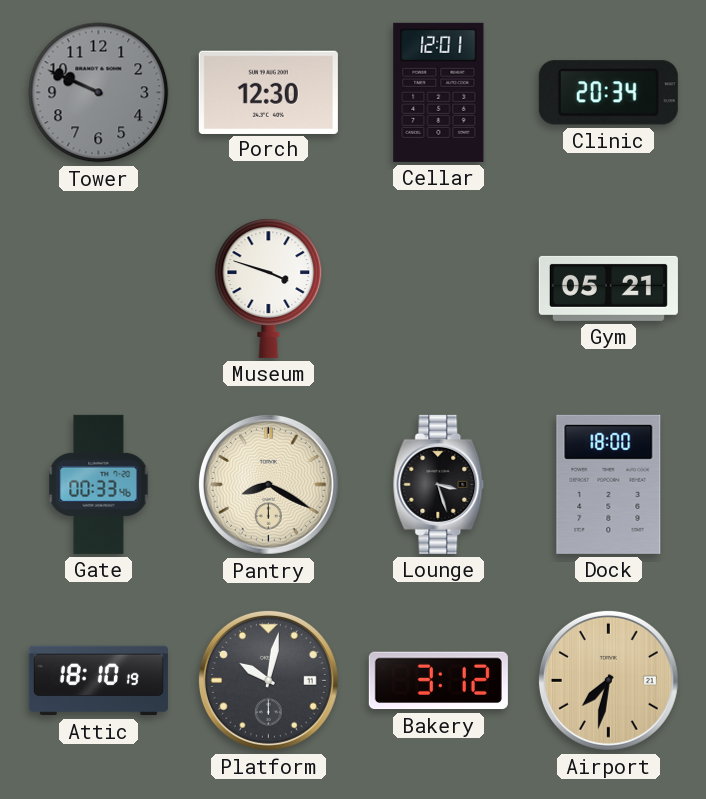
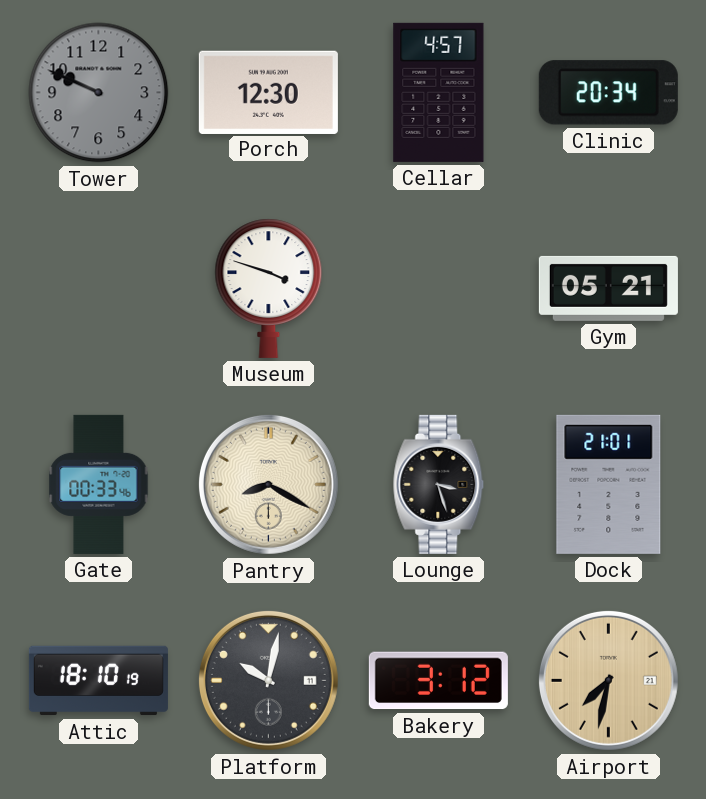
Cellar: 12:01 -> 4:57
Dock: 18:00 -> 21:01
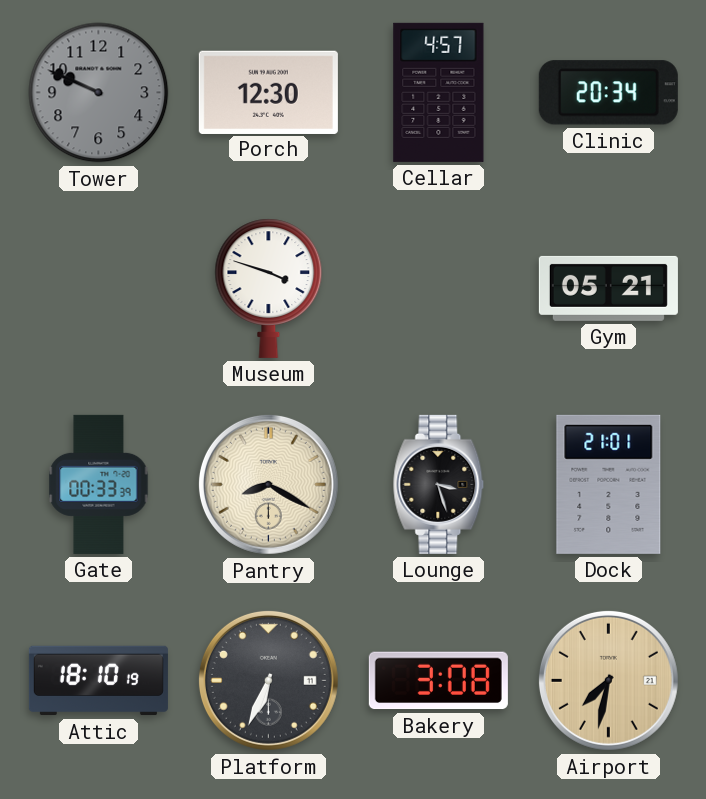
Gate: 00:33:46 -> 00:33:39
Platform: 10:02 -> 6:34
Bakery: 3:12 -> 3:08
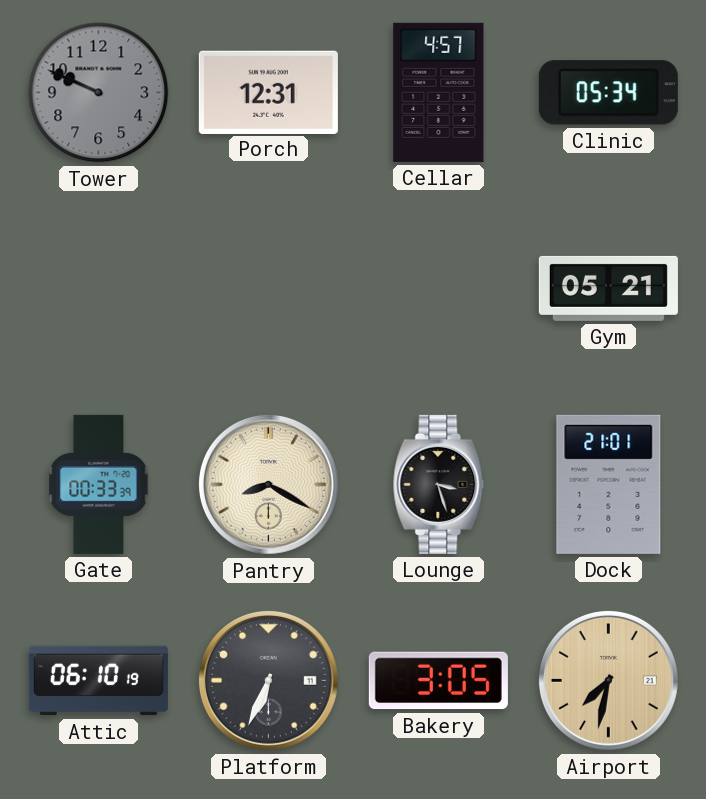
Porch: 12:30 -> 12:31
Clinic: 20:34 -> 05:34
Museum: 3:48 -> none
Attic: 18:10 -> 06:10
Bakery: 3:08 -> 3:05
